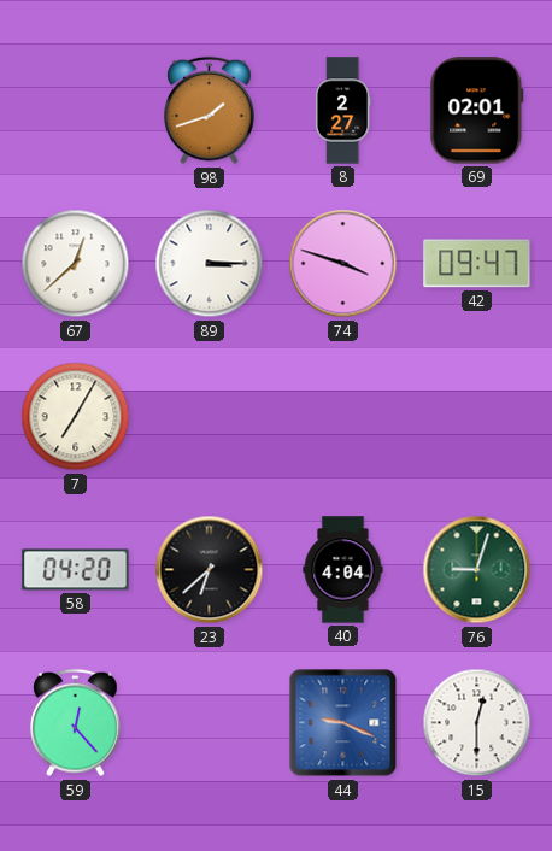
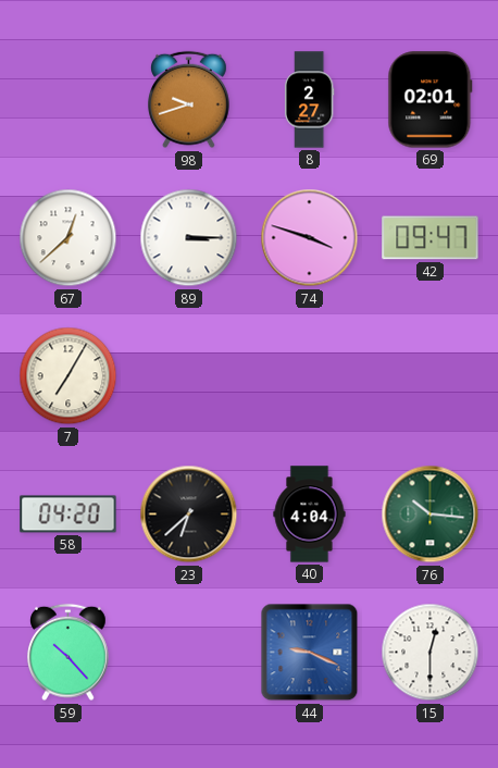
98: 1:42 -> 9:42
76: 9:03 -> 10:16
59: 12:23 -> 10:23
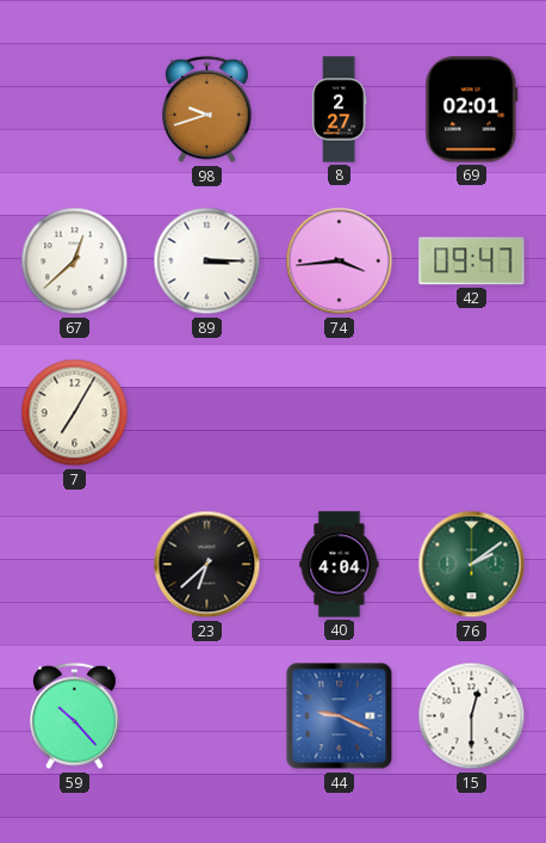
74: 3:48 -> 3:44
58: 04:20 -> none
76: 10:16 -> 2:09
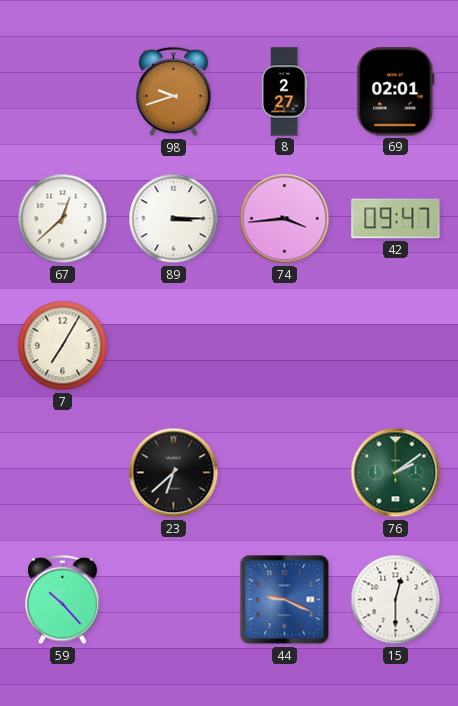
40: 4:04 -> none
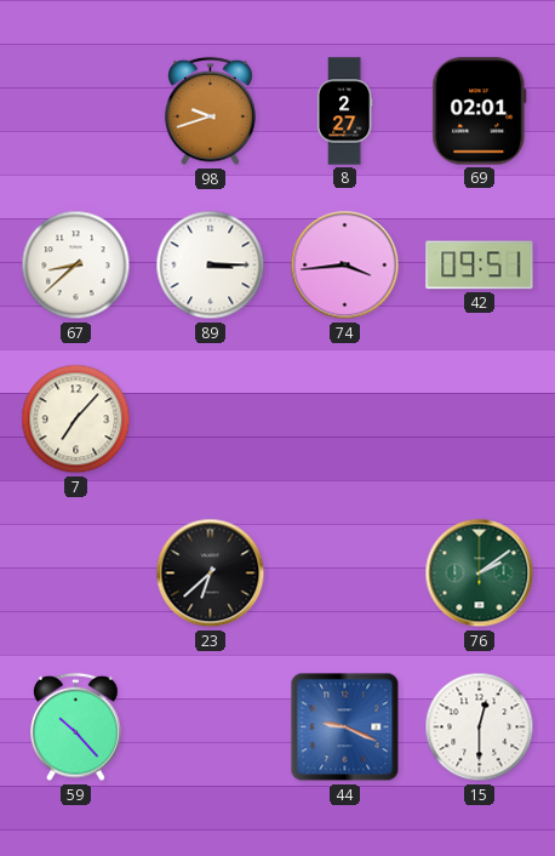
67: 12:38 -> 8:38
42: 09:47 -> 09:51
7: 7:05 -> 7:07
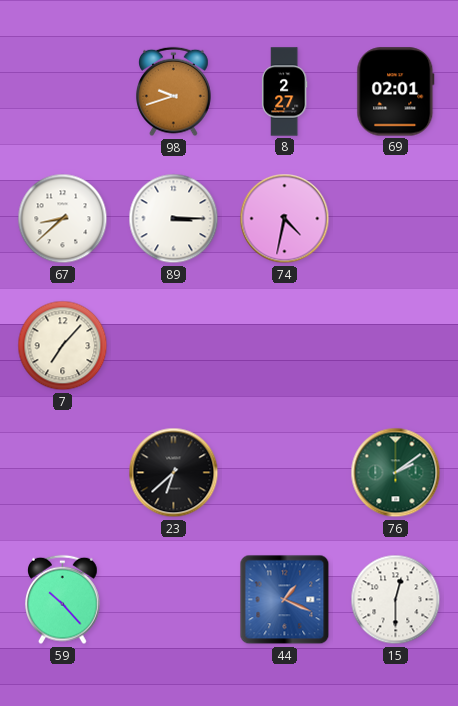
74: 3:44 -> 4:32
42: 09:51 -> none
44: 9:19 -> 1:19
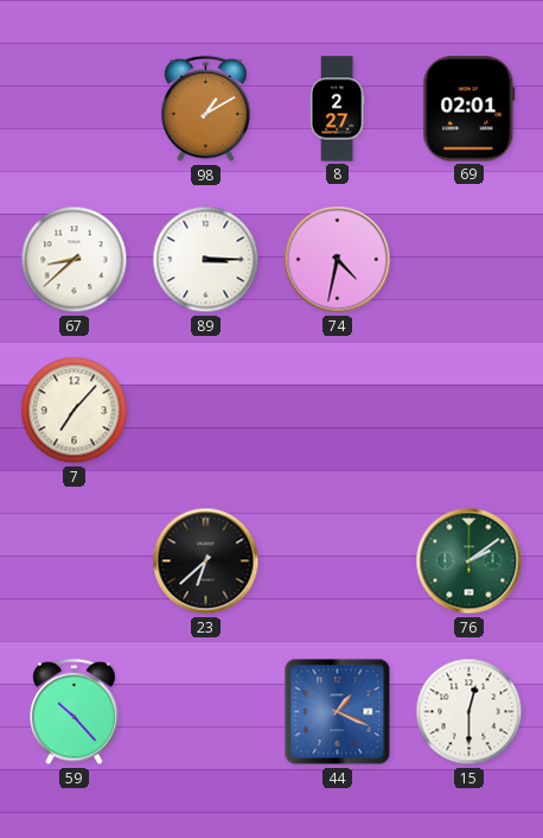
98: 9:42 -> 1:10
